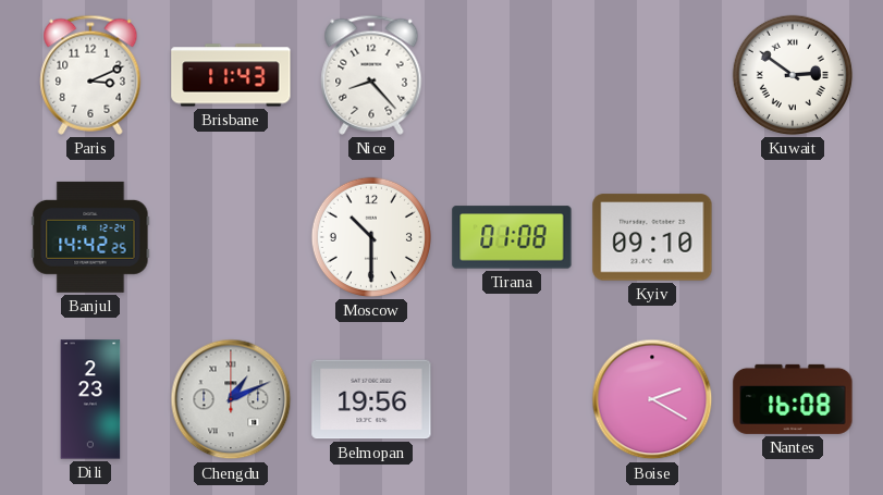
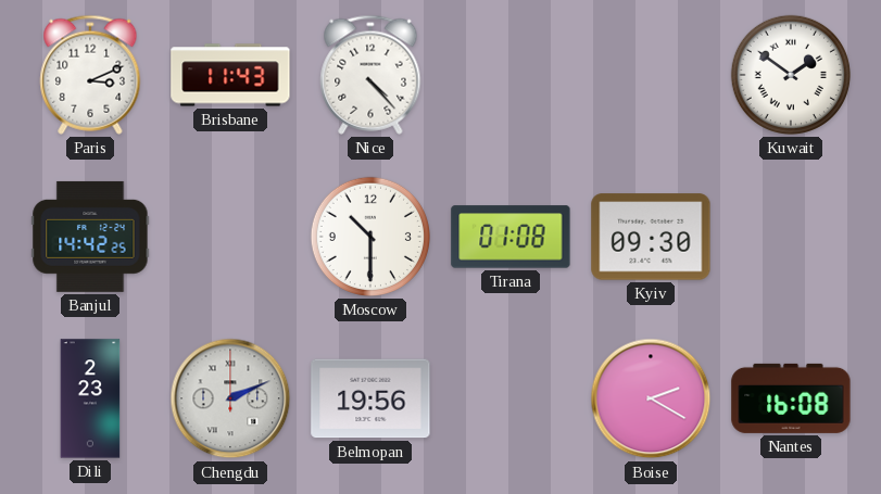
Nice: 8:23 -> 4:23
Kuwait: 2:51 -> 1:51
Kyiv: 09:10 -> 09:30
Chengdu: 1:11 -> 2:11
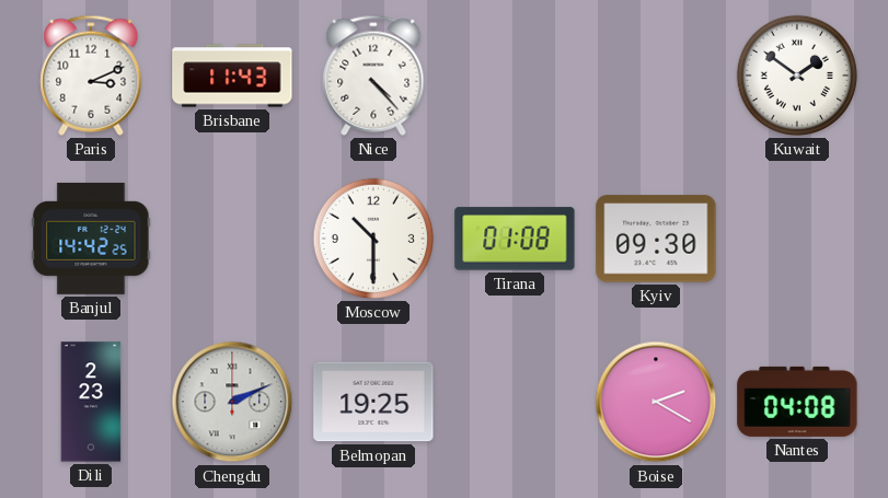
Belmopan: 19:56 -> 19:25
Nantes: 16:08 -> 04:08
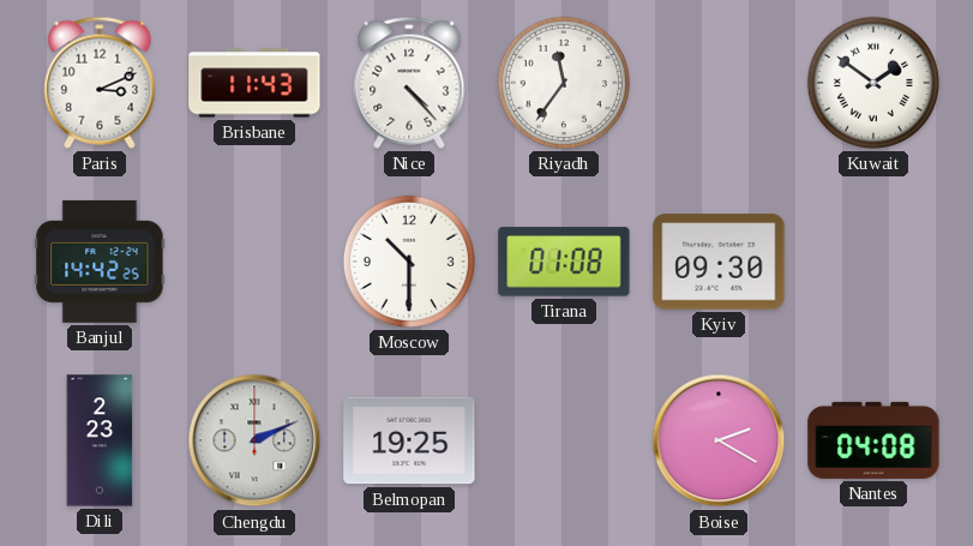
Riyadh: none -> 11:36
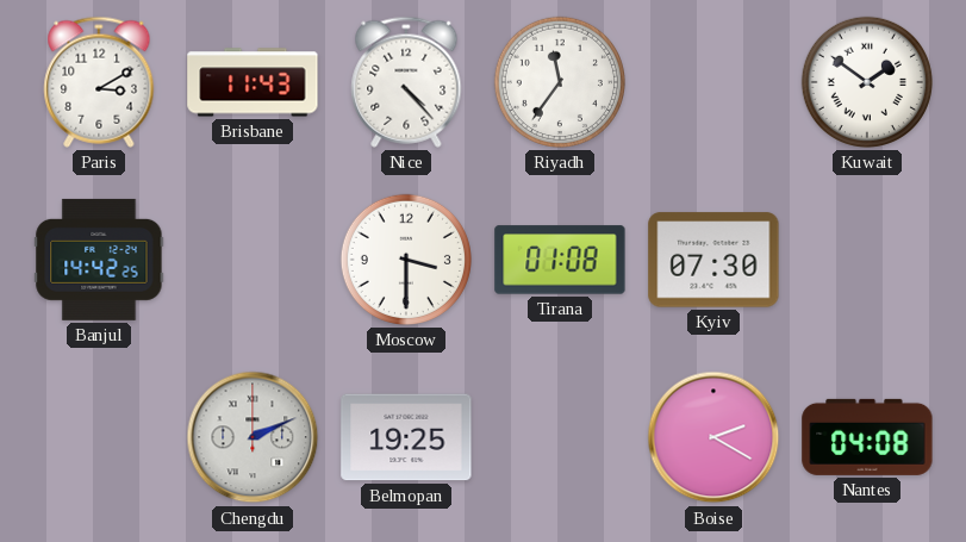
Paris: 3:11 -> 3:10
Moscow: 10:30 -> 3:30
Kyiv: 09:30 -> 07:30
Dili: 2:23 -> none
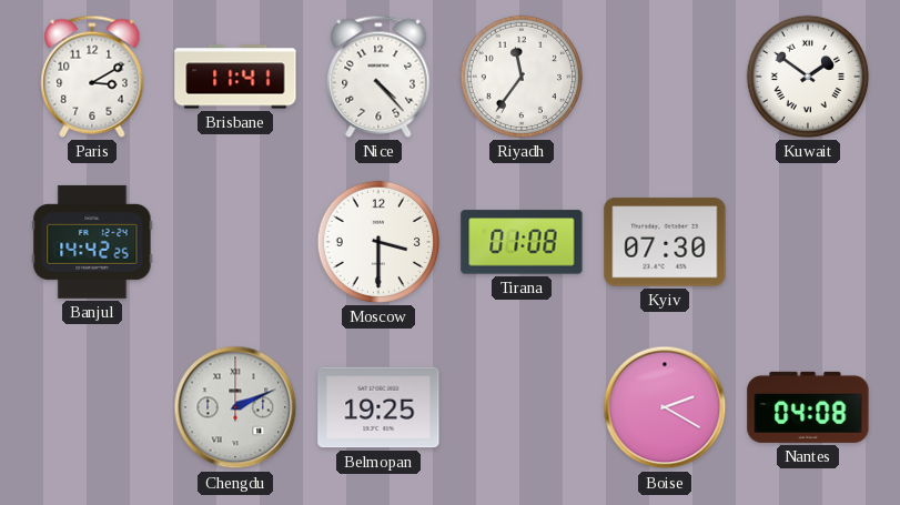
Brisbane: 11:43 -> 11:41
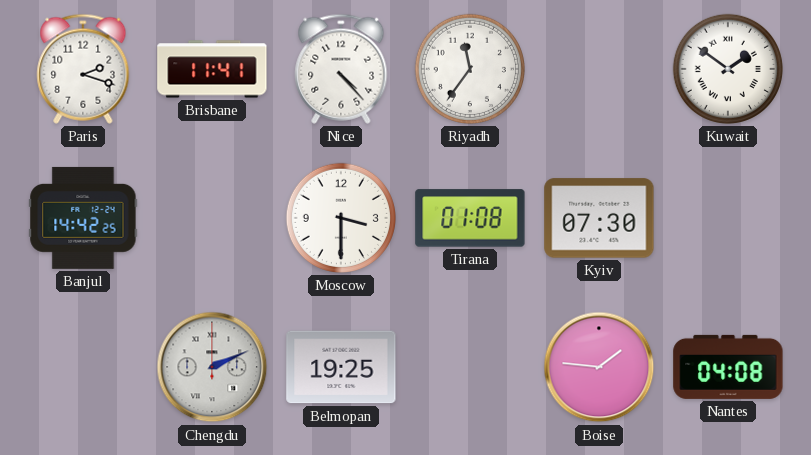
Paris: 3:10 -> 2:18
Boise: 2:20 -> 1:46
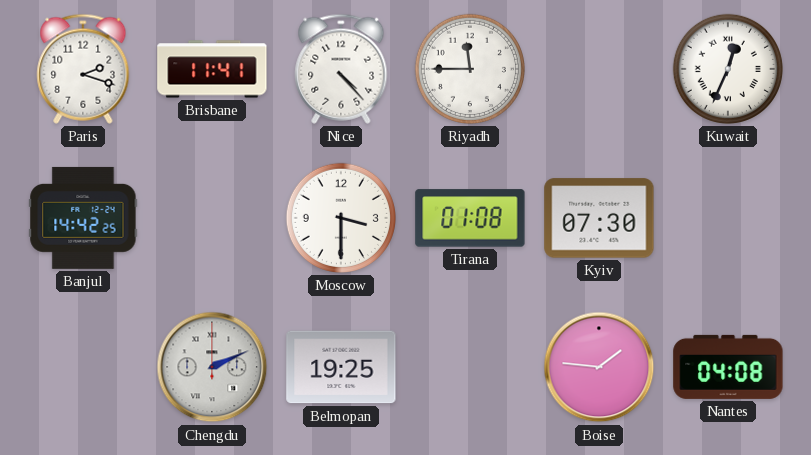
Riyadh: 11:36 -> 11:45
Kuwait: 1:51 -> 12:34
